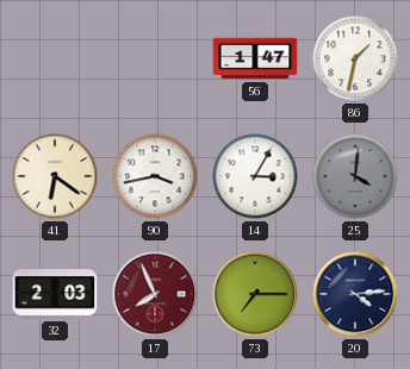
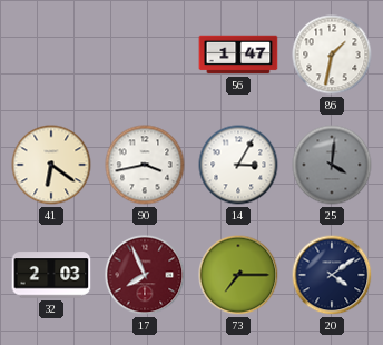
20: 4:14 -> 4:09
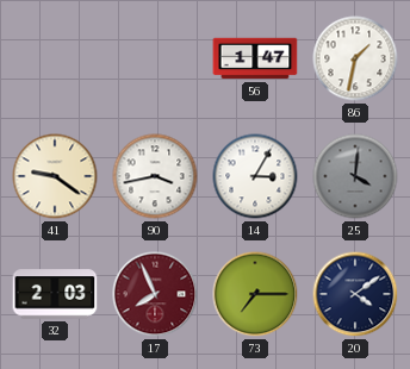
41: 6:21 -> 9:21
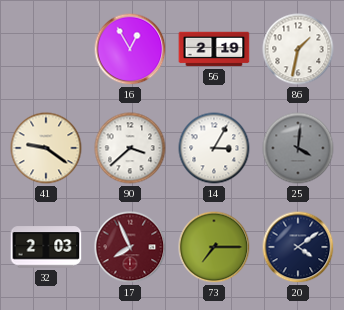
16: none -> 12:55
56: 1:47 -> 2:19
90: 3:43 -> 3:38
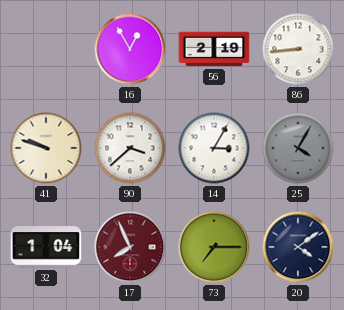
86: 1:32 -> 8:44
41: 9:21 -> 9:48
25: 4:01 -> 4:05
32: 2:03 -> 1:04
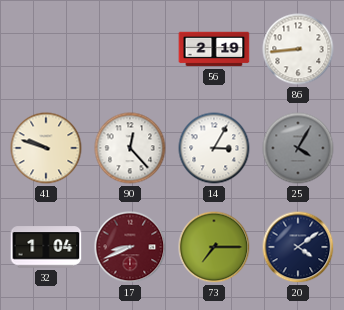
16: 12:55 -> none
90: 3:38 -> 12:23
17: 7:56 -> 8:41
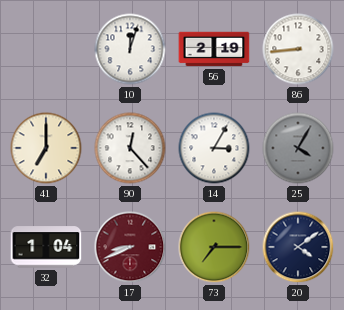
10: none -> 12:03
41: 9:48 -> 7:00
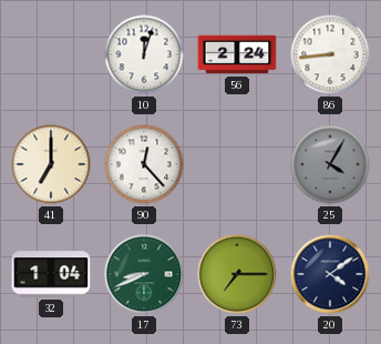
56: 2:19 -> 2:24
14: 3:05 -> none
17 dial: burgundy -> green
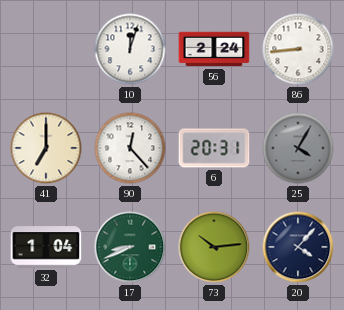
6: none -> 20:31
73: 7:15 -> 10:14
20: 4:09 -> 4:07
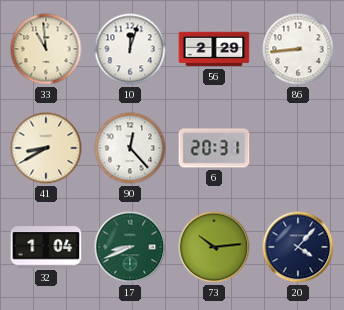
33: none -> 10:59
56: 2:24 -> 2:29
41: 7:00 -> 8:40
25: 4:05 -> none
